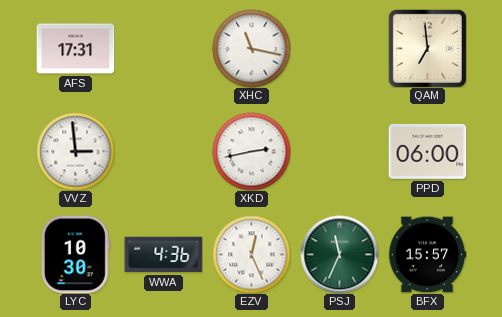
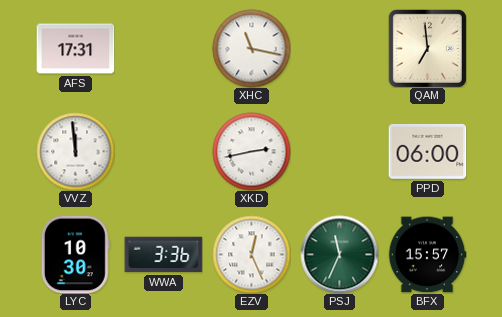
VVZ: 2:59 -> 11:59
WWA: 4:36 -> 3:36
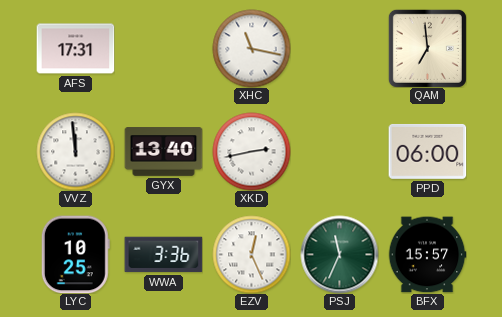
GYX: none -> 13:40
LYC: 10:30 -> 10:25
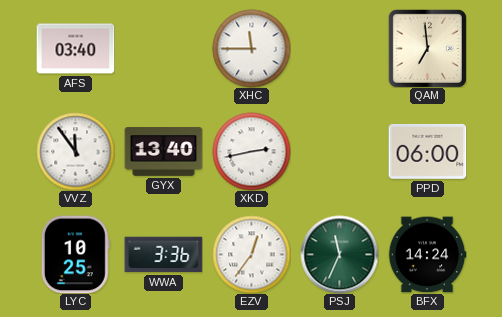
AFS: 17:31 -> 03:40
XHC: 11:17 -> 11:45
VVZ: 11:59 -> 11:54
EZV: 12:26 -> 12:36
BFX: 15:57 -> 14:24
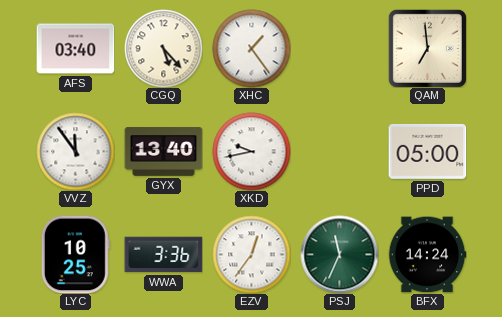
CGQ: none -> 5:23
XHC: 11:45 -> 1:24
XKD: 2:43 -> 9:43
PPD: 06:00 -> 05:00
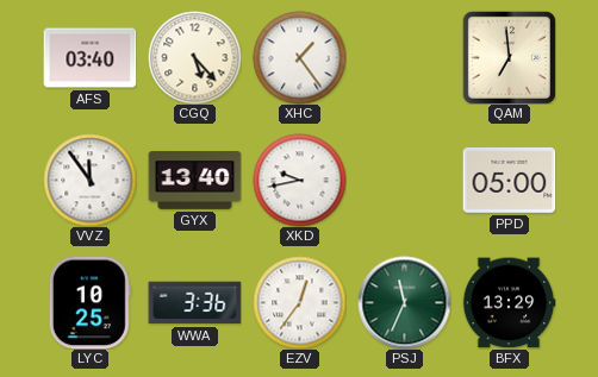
BFX: 14:24 -> 13:29
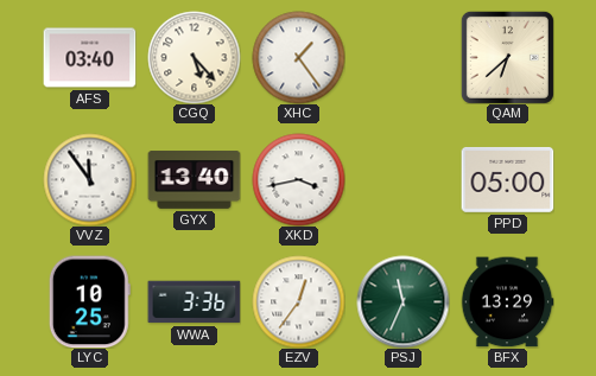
QAM: 6:59 -> 6:38
XKD: 9:43 -> 3:43
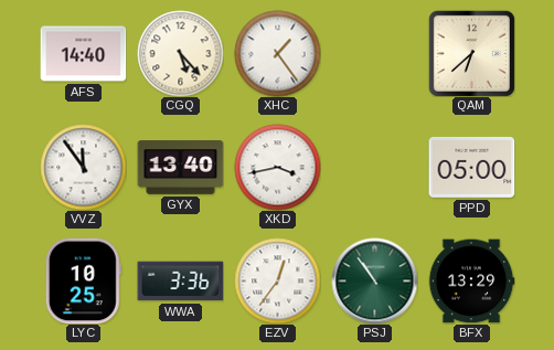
AFS: 03:40 -> 14:40
PSJ: 11:34 -> 10:54
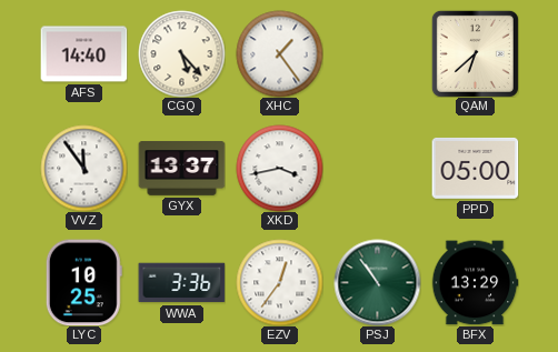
GYX: 13:40 -> 13:37
